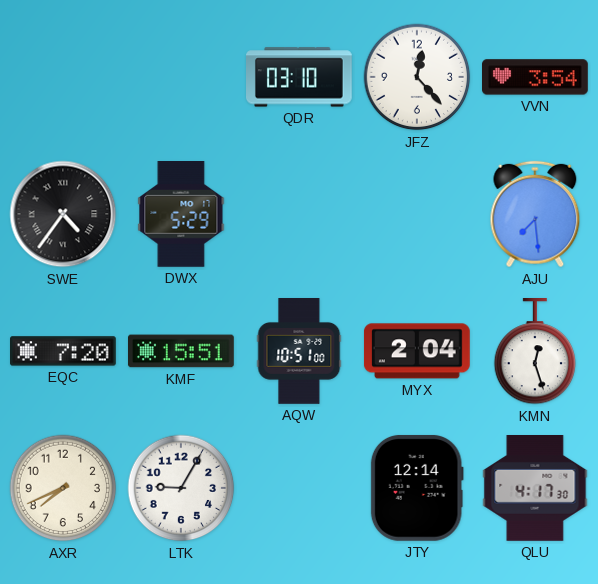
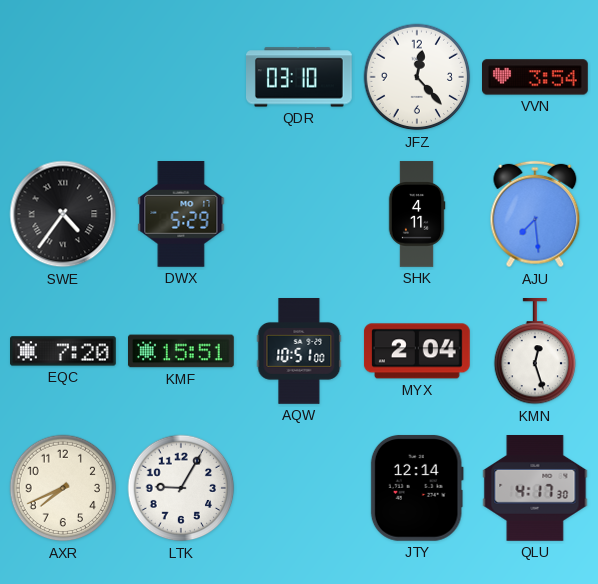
SHK: none -> 4:11
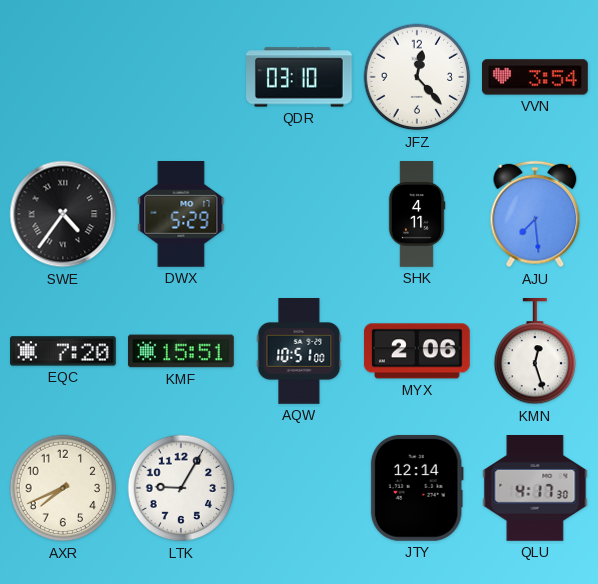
MYX: 2:04 -> 2:06
